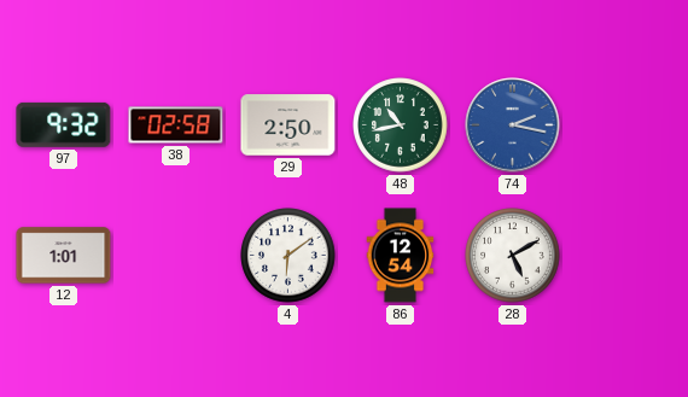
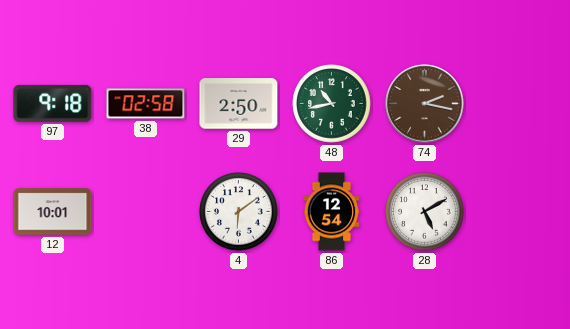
97: 9:32 -> 9:18
74 dial: blue -> brown
12: 1:01 -> 10:01
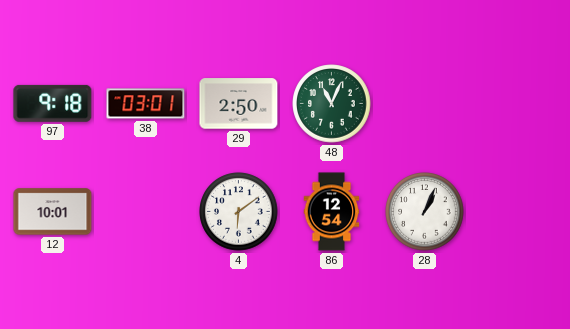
38: 02:58 -> 03:01
48: 10:43 -> 11:04
74: 2:17 -> none
28: 5:10 -> 1:04
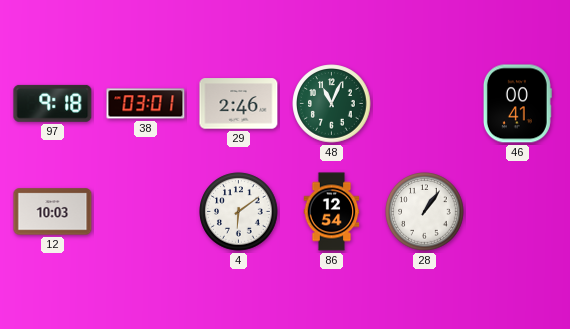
29: 2:50 -> 2:46
46: none -> 00:41
12: 10:01 -> 10:03
28: 1:04 -> 1:06
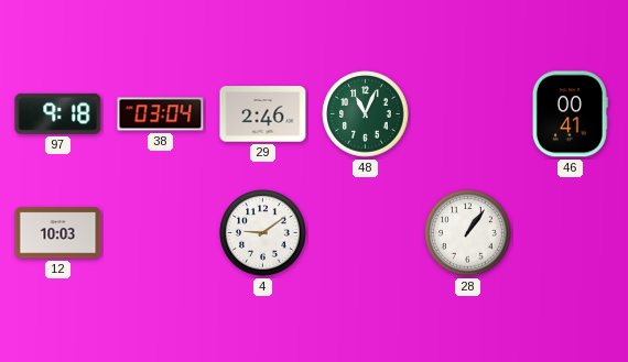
38: 03:01 -> 03:04
4: 6:09 -> 9:09
86: 12:54 -> none
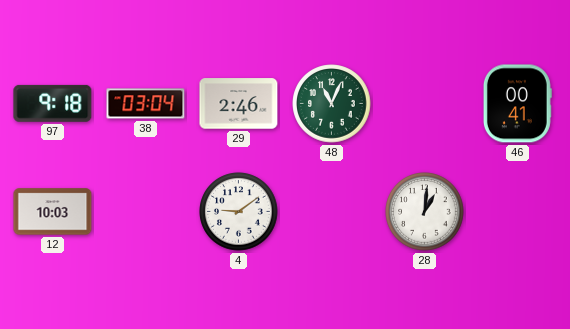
28: 1:06 -> 1:01
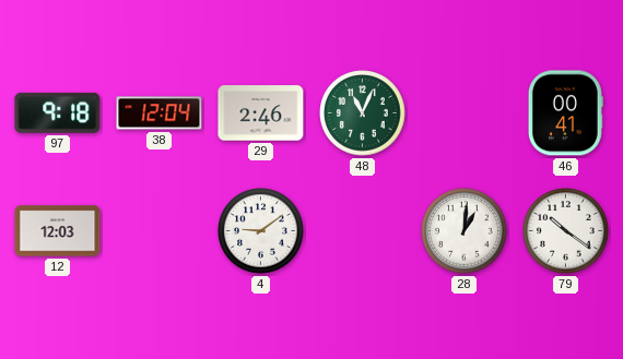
38: 03:04 -> 12:04
12: 10:03 -> 12:03
79: none -> 10:21
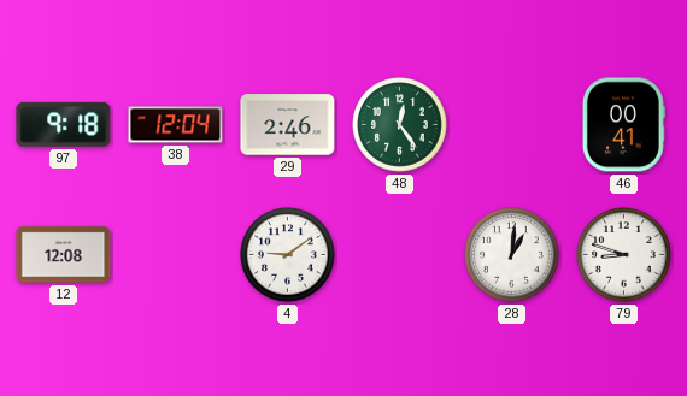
48: 11:04 -> 12:24
12: 12:03 -> 12:08
79: 10:21 -> 8:48
